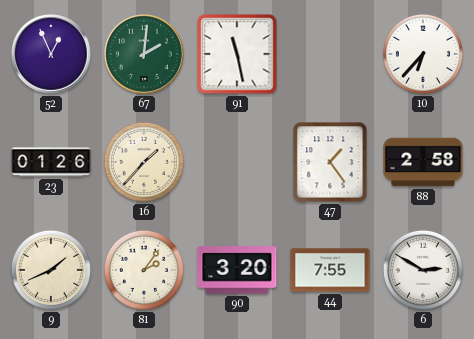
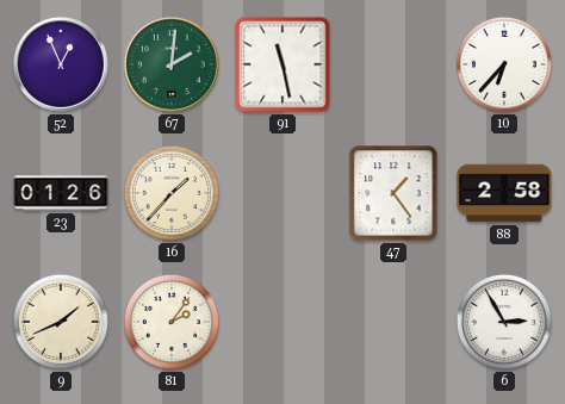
90: 3:20 -> none
44: 7:55 -> none
6: 2:50 -> 2:55
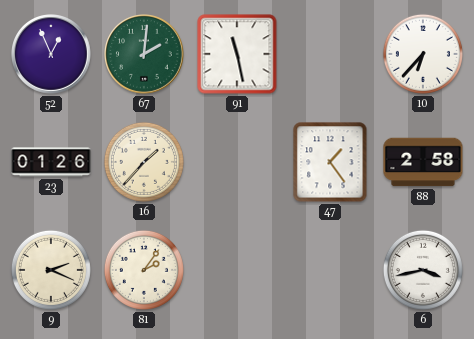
9: 1:41 -> 2:19
6: 2:55 -> 3:43
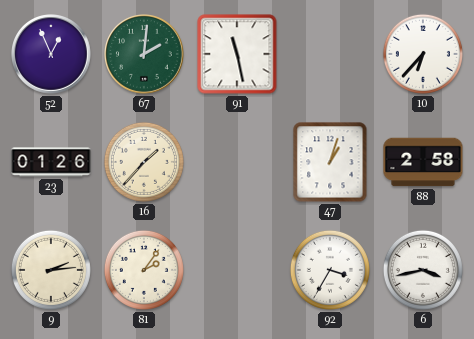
47: 1:24 -> 1:03
9: 2:19 -> 2:14
92: none -> 3:35
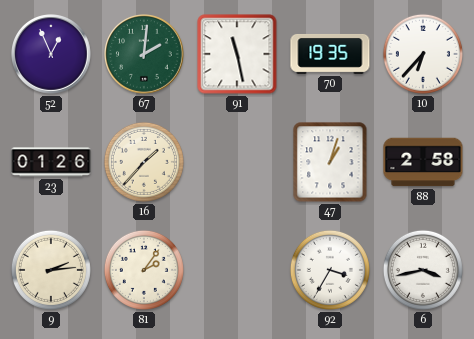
70: none -> 19:35
